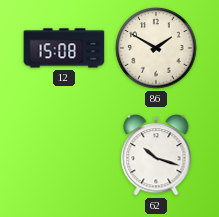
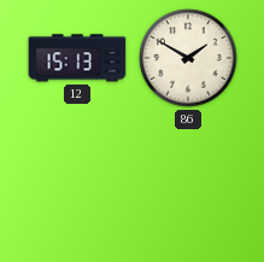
12: 15:08 -> 15:13
62: 10:18 -> none
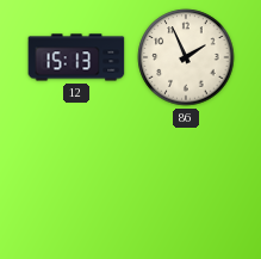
86: 1:50 -> 1:56
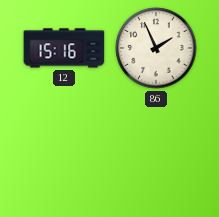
12: 15:13 -> 15:16
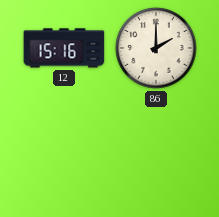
86: 1:56 -> 2:00
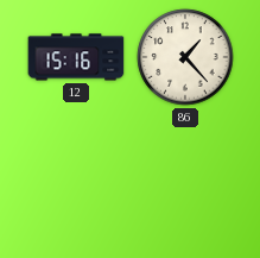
86: 2:00 -> 1:23
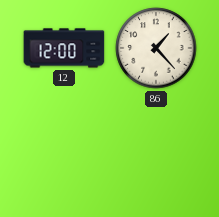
12: 15:16 -> 12:00
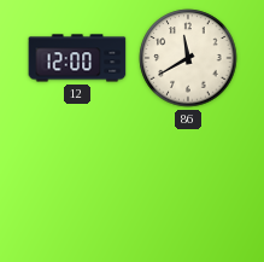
86: 1:23 -> 11:40
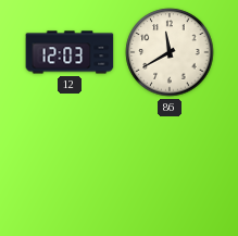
12: 12:00 -> 12:03
